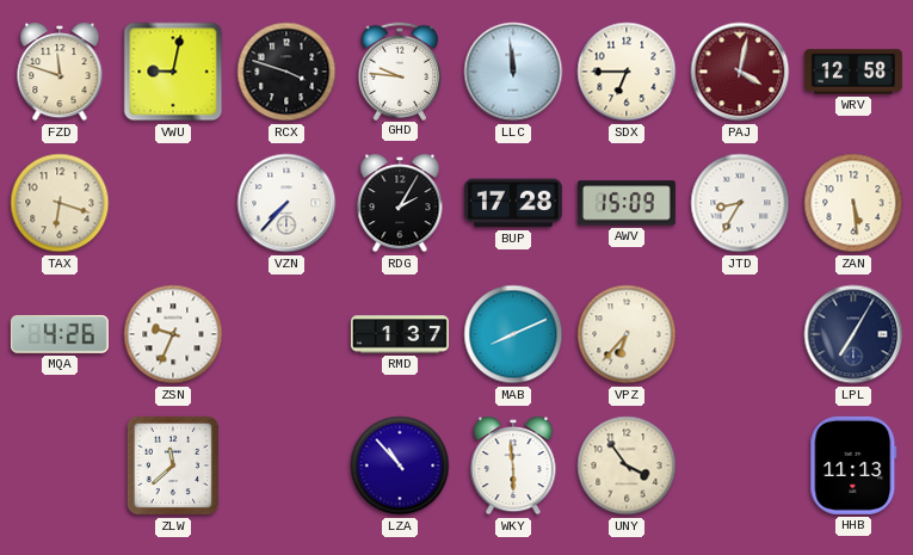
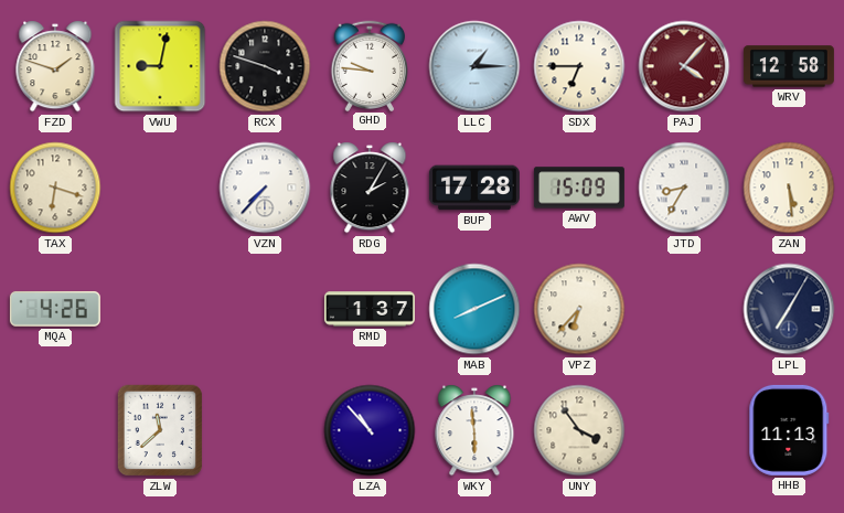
FZD: 11:48 -> 1:48
LLC: 11:59 -> 1:15
PAJ: 4:02 -> 4:07
ZSN: 9:34 -> none
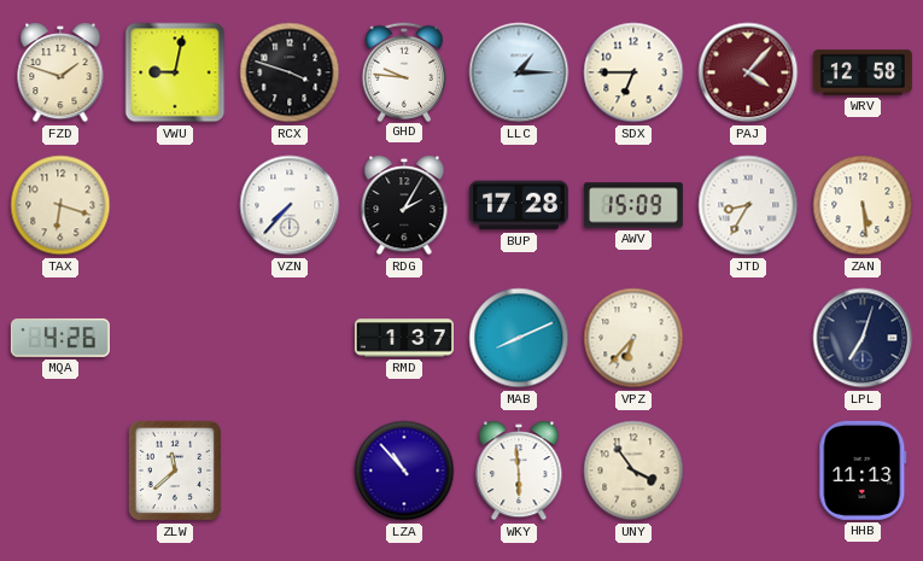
LPL: 7:05 -> 7:03
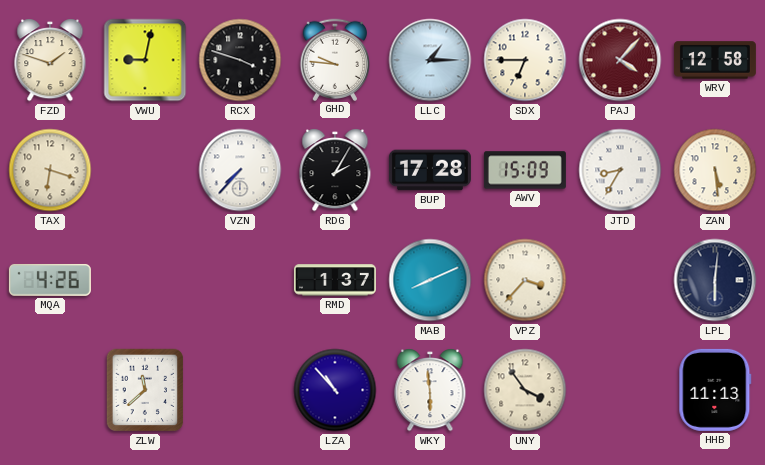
VPZ: 6:37 -> 3:37
LPL: 7:03 -> 6:01
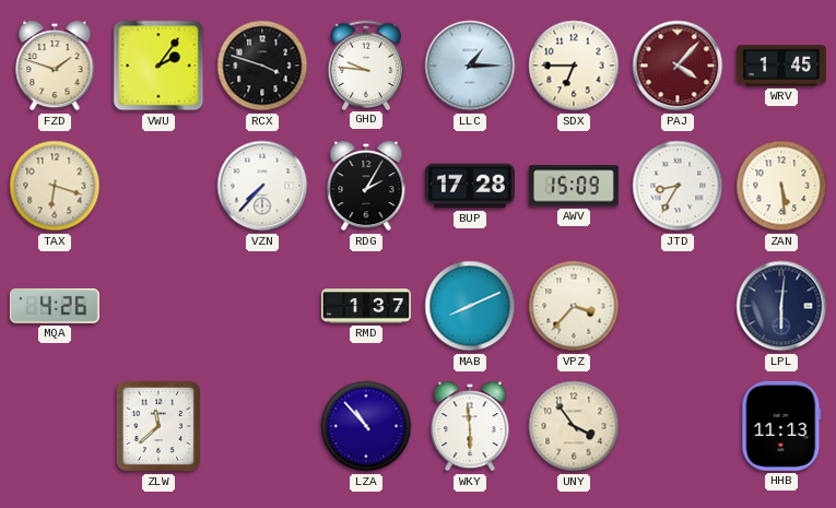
VWU: 9:02 -> 2:06
WRV: 12:58 -> 1:45
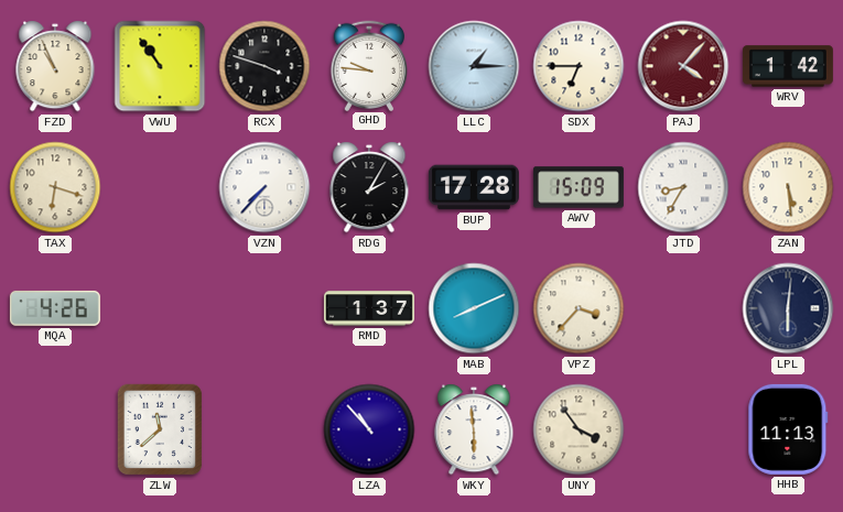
FZD: 1:48 -> 10:56
VWU: 2:06 -> 10:54
WRV: 1:45 -> 1:42
